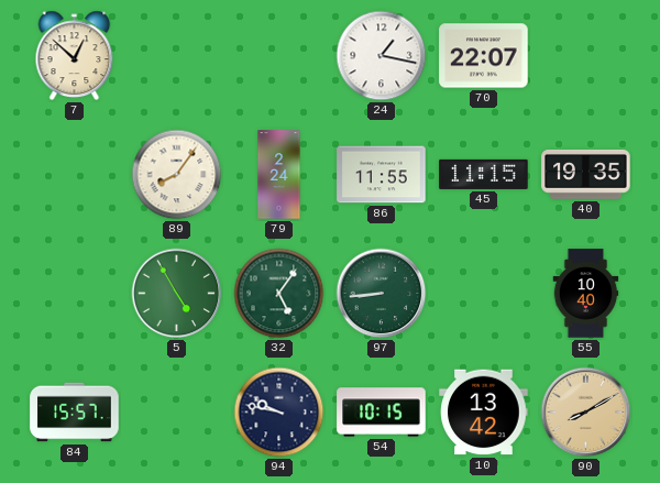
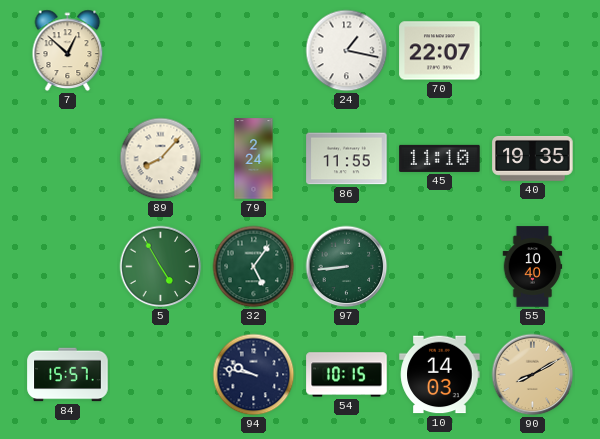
89: 8:06 -> 8:07
45: 11:15 -> 11:10
10: 13:42 -> 14:03
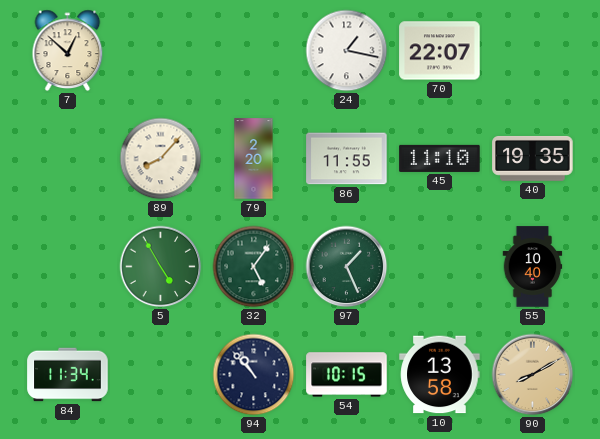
79: 2:24 -> 2:20
97: 8:44 -> 1:26
84: 15:57 -> 11:34
94: 9:47 -> 10:53
10: 14:03 -> 13:58
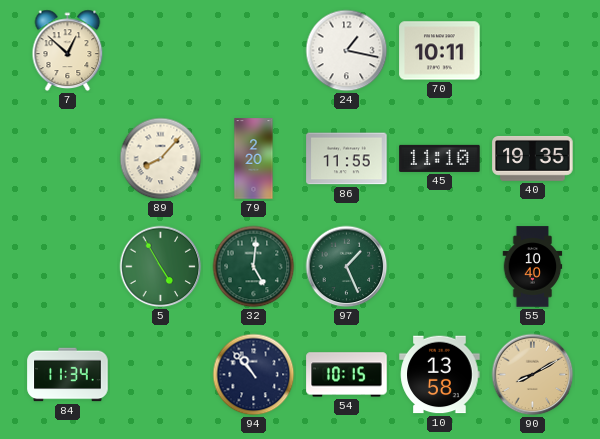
70: 22:07 -> 10:11
32: 5:06 -> 5:01
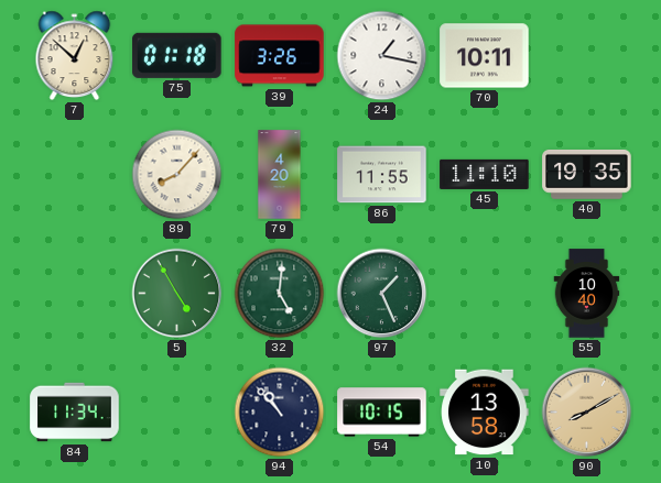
75: none -> 01:18
39: none -> 3:26
79: 2:20 -> 4:20
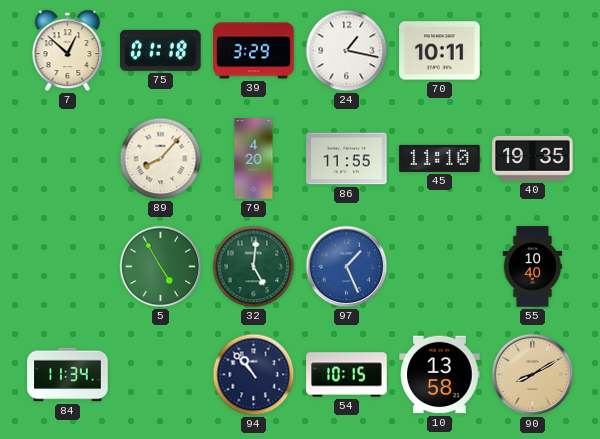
39: 3:26 -> 3:29
97 dial: green -> blue
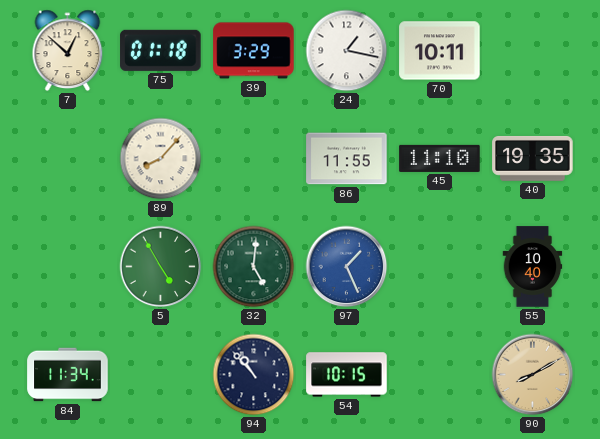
79: 4:20 -> none
10: 13:58 -> none
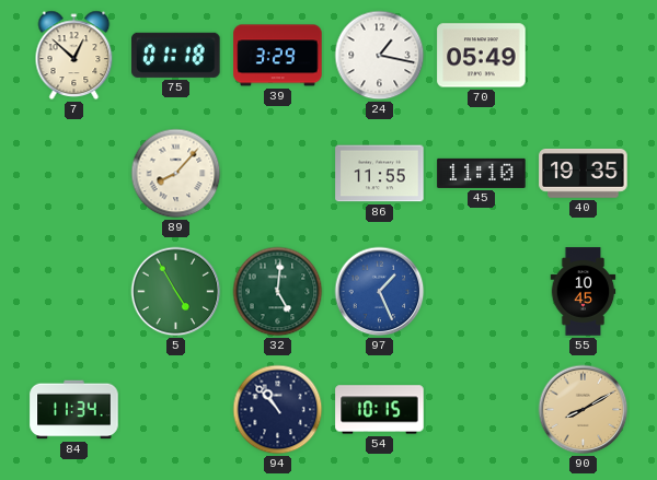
70: 10:11 -> 05:49
55: 10:40 -> 10:45
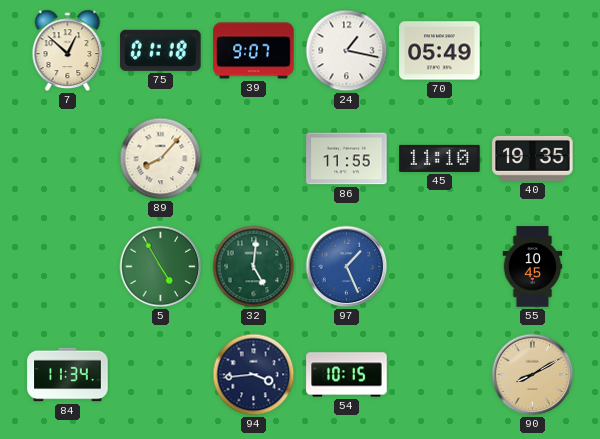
39: 3:29 -> 9:07
94: 10:53 -> 3:44
